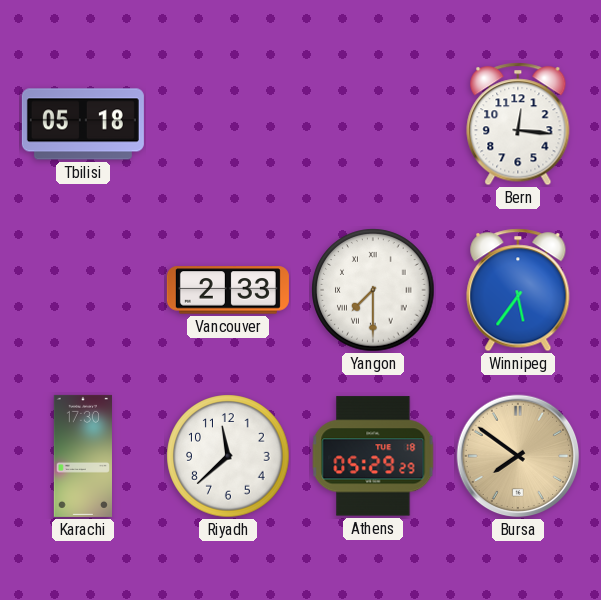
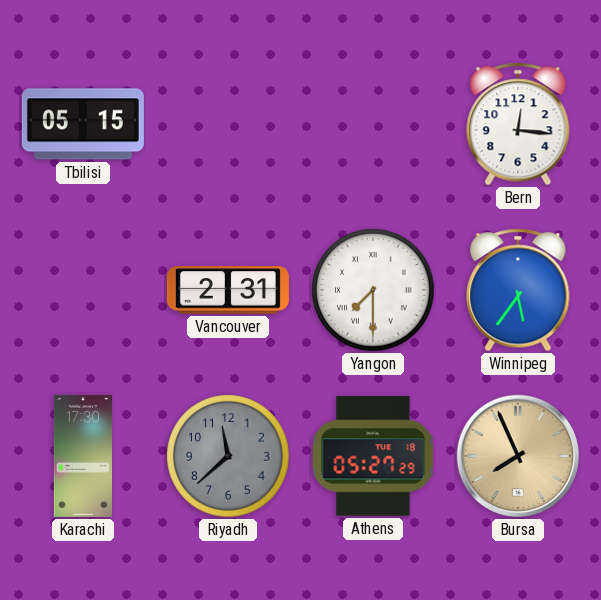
Tbilisi: 05:18 -> 05:15
Vancouver: 2:33 -> 2:31
Riyadh dial: white -> grey
Athens: 05:29 -> 05:27
Bursa: 7:51 -> 7:56
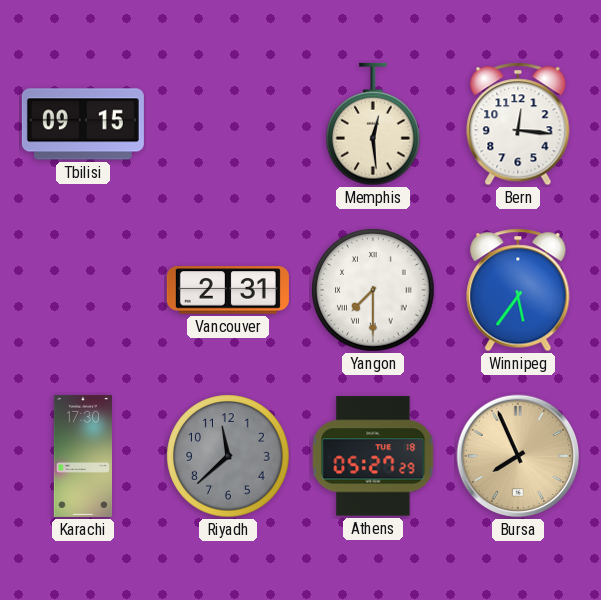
Tbilisi: 05:15 -> 09:15
Memphis: none -> 12:29
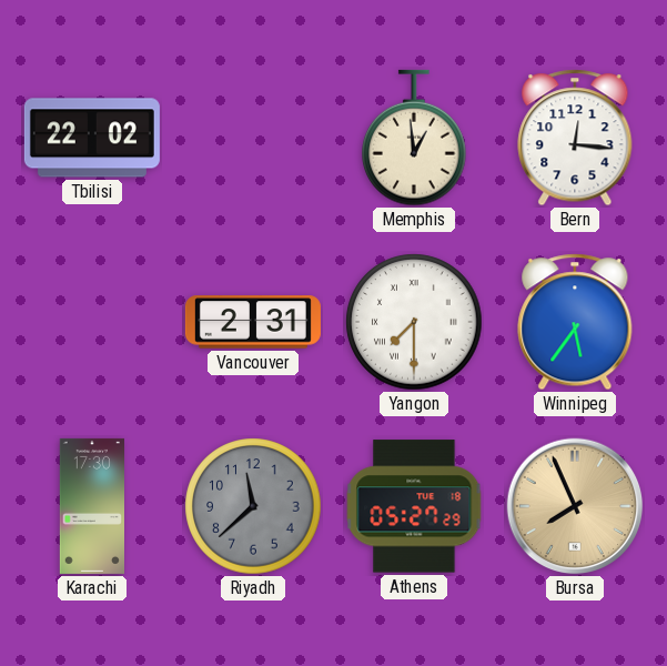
Tbilisi: 09:15 -> 22:02
Memphis: 12:29 -> 12:59
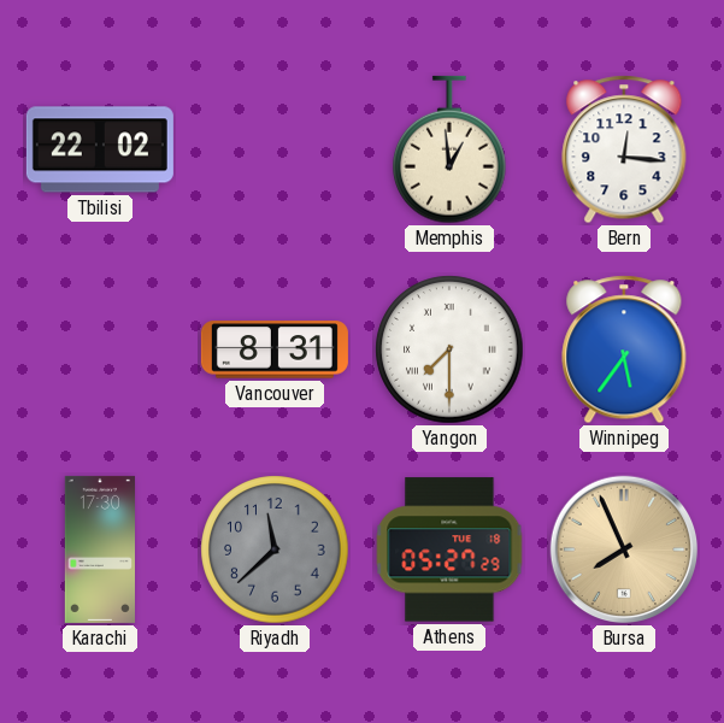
Vancouver: 2:31 -> 8:31
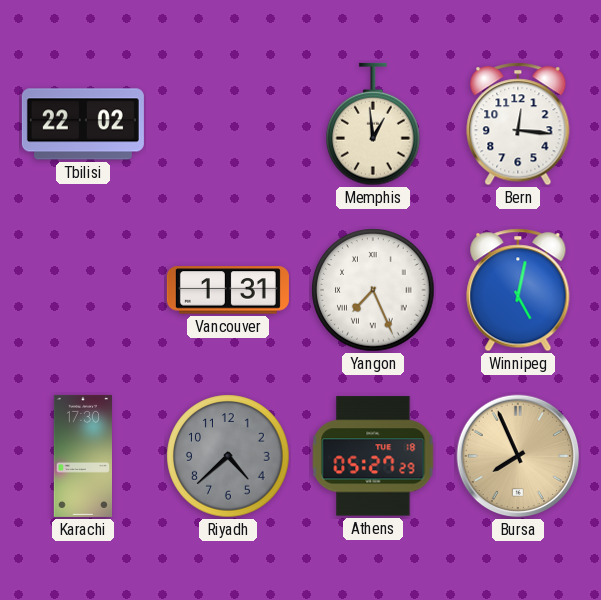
Vancouver: 8:31 -> 1:31
Yangon: 7:30 -> 7:26
Winnipeg: 5:36 -> 5:02
Riyadh: 11:38 -> 4:38
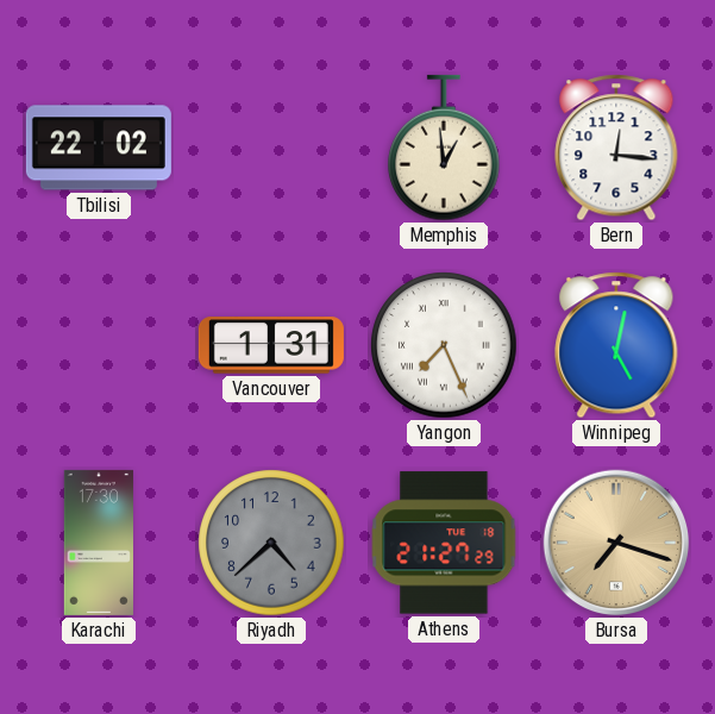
Athens: 05:27 -> 21:27
Bursa: 7:56 -> 7:18
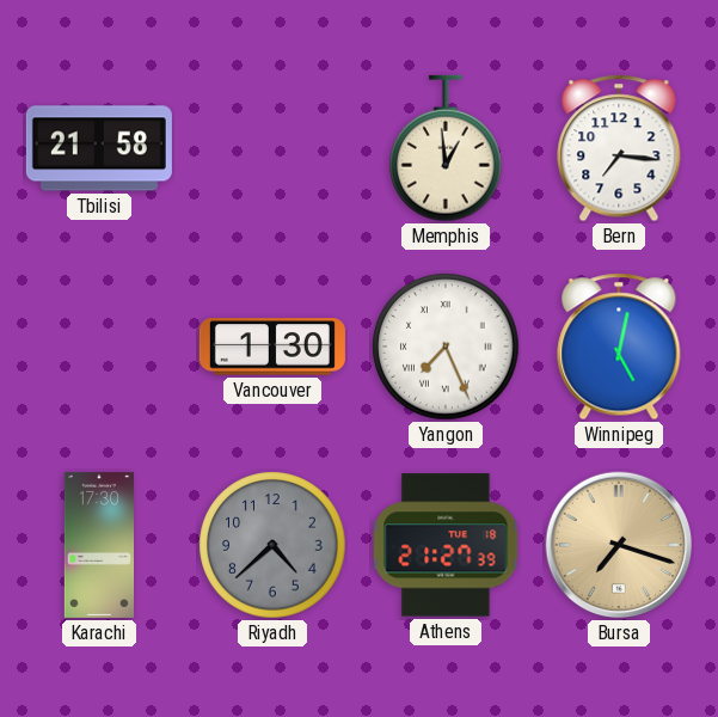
Tbilisi: 22:02 -> 21:58
Bern: 12:16 -> 7:16
Vancouver: 1:31 -> 1:30
Athens: 21:27:29 -> 21:27:39
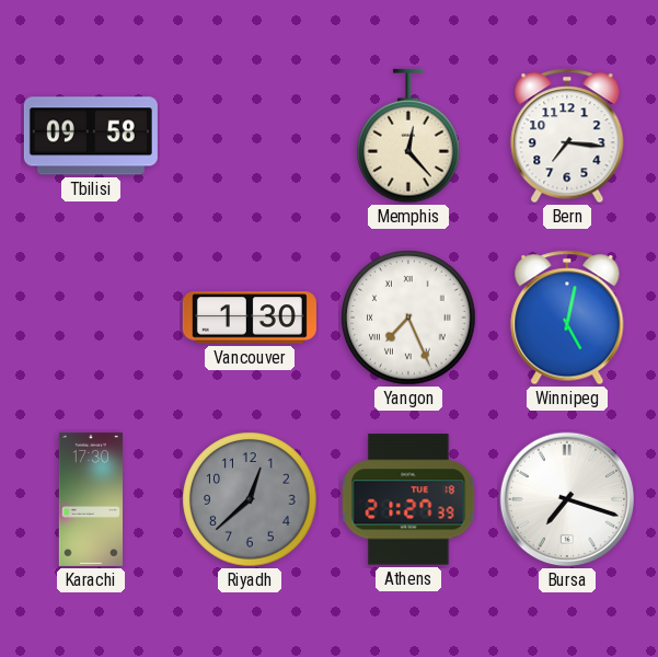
Tbilisi: 21:58 -> 09:58
Memphis: 12:59 -> 12:23
Riyadh: 4:38 -> 12:38
Bursa dial: champagne -> white
